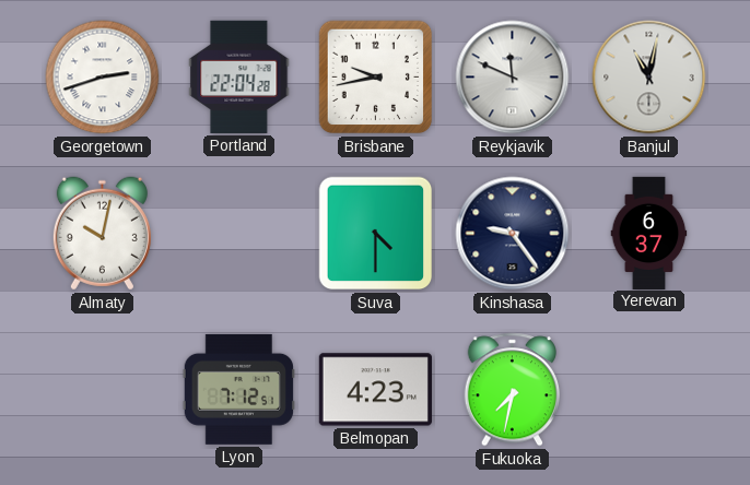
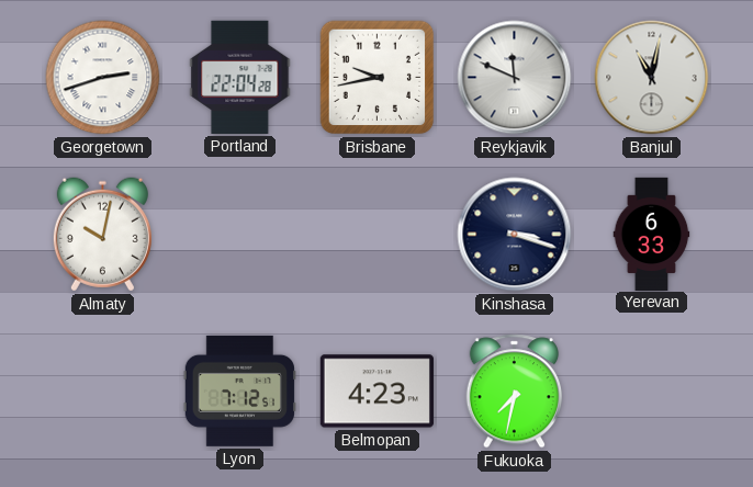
Suva: 4:30 -> none
Kinshasa: 9:24 -> 3:18
Yerevan: 6:37 -> 6:33
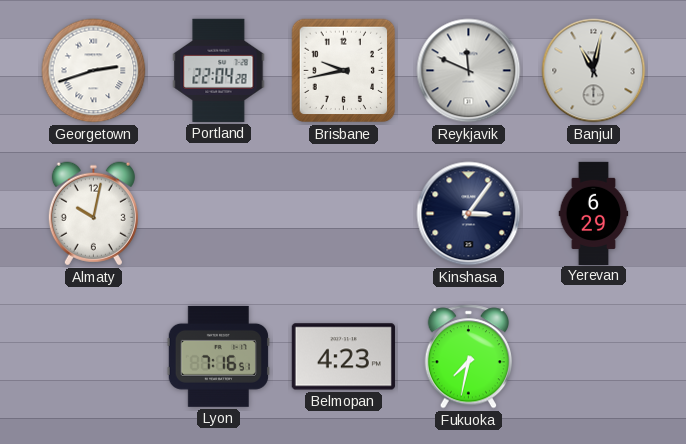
Kinshasa: 3:18 -> 3:06
Yerevan: 6:33 -> 6:29
Lyon: 7:12 -> 7:16
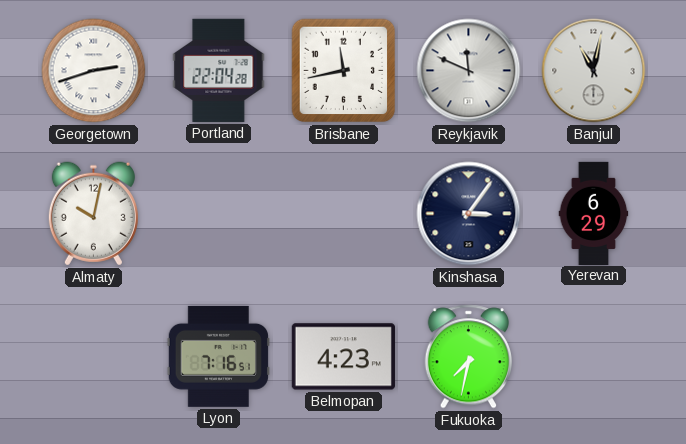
Brisbane: 9:43 -> 11:43
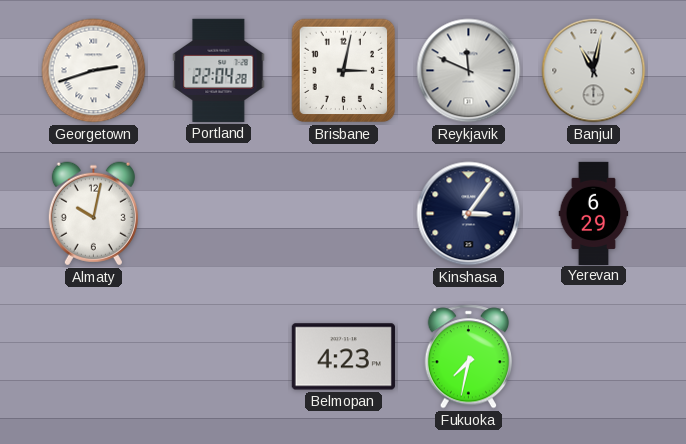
Brisbane: 11:43 -> 3:02
Lyon: 7:16 -> none
